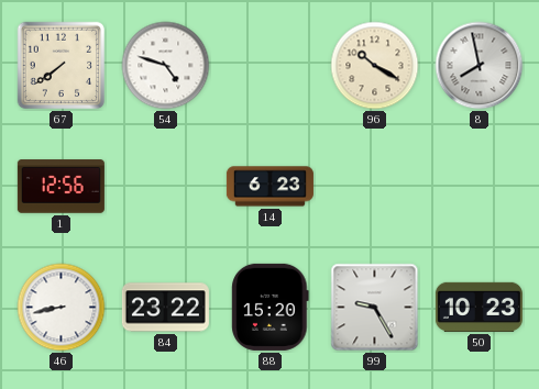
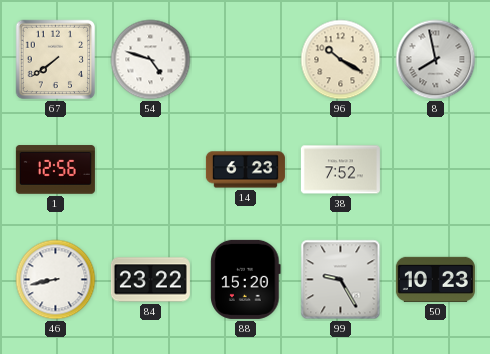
38: none -> 7:52
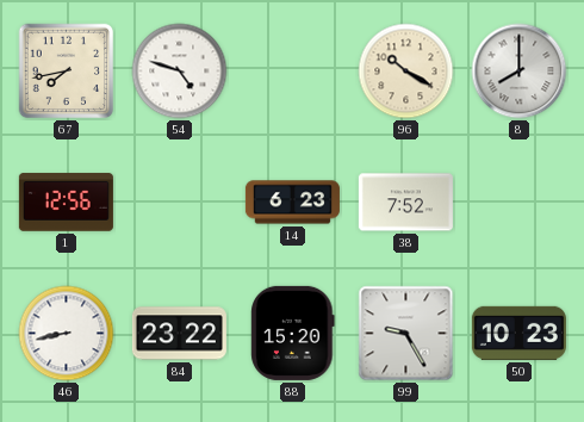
67: 7:39 -> 7:43
8: 7:58 -> 8:00
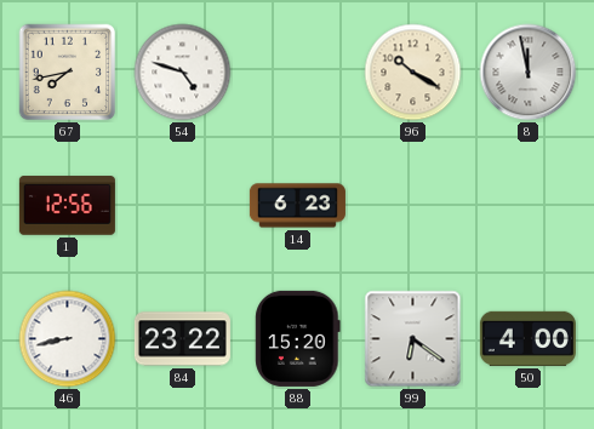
8: 8:00 -> 11:58
38: 7:52 -> none
99: 9:25 -> 6:21
50: 10:23 -> 4:00
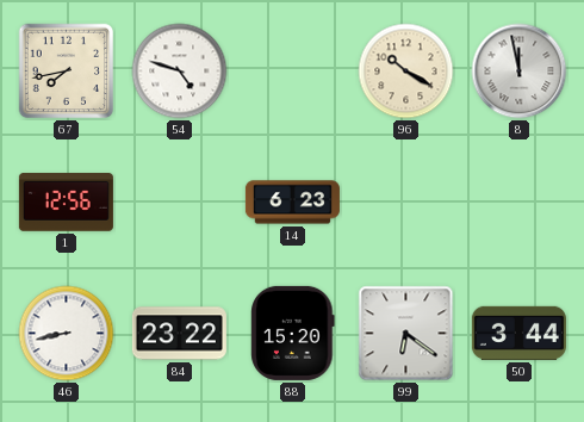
50: 4:00 -> 3:44
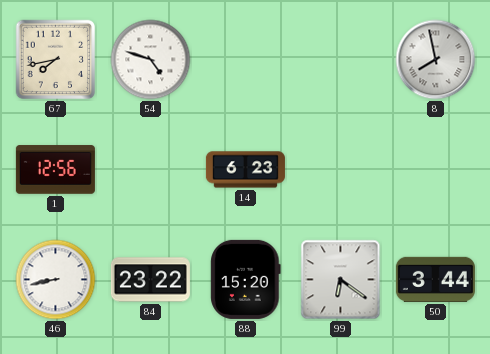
96: 10:20 -> none
8: 11:58 -> 7:58
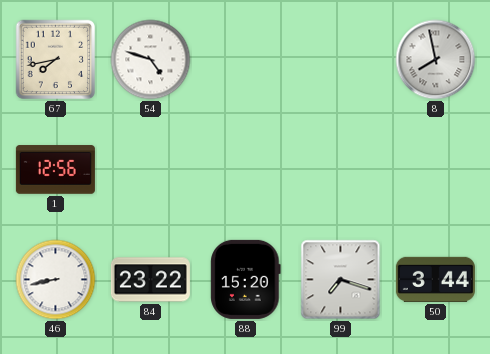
14: 6:23 -> none
99: 6:21 -> 7:18
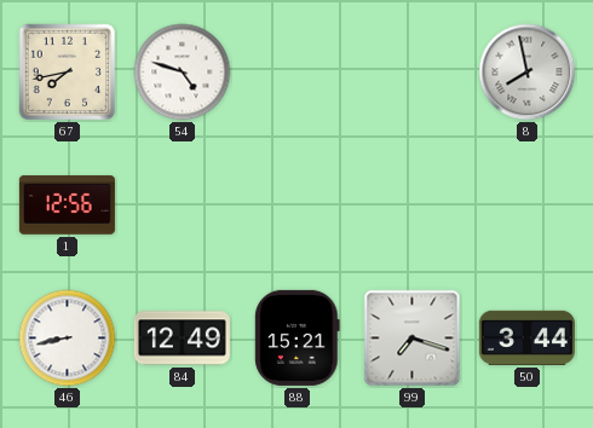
84: 23:22 -> 12:49
88: 15:20 -> 15:21
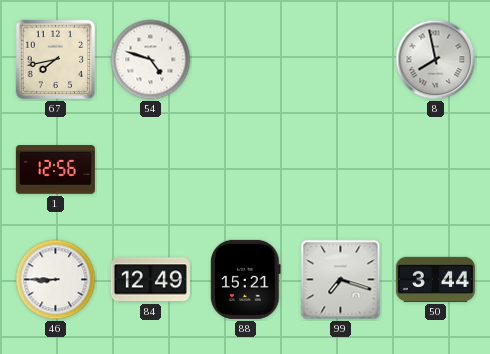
46: 8:43 -> 8:45
